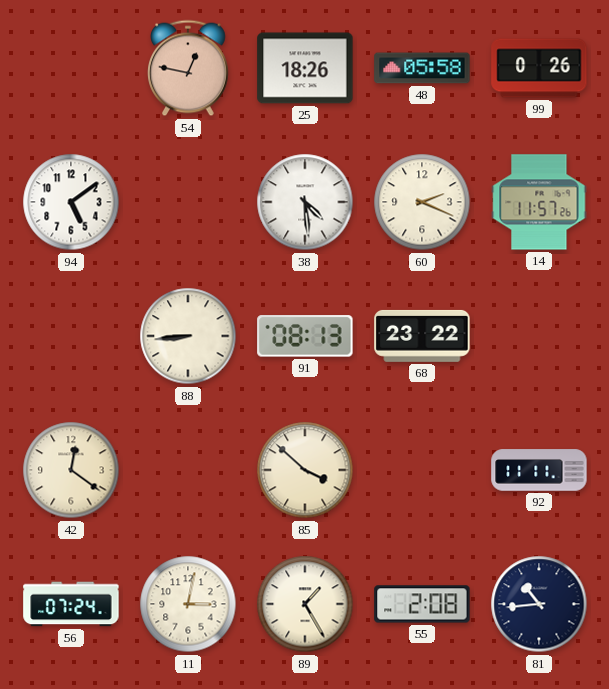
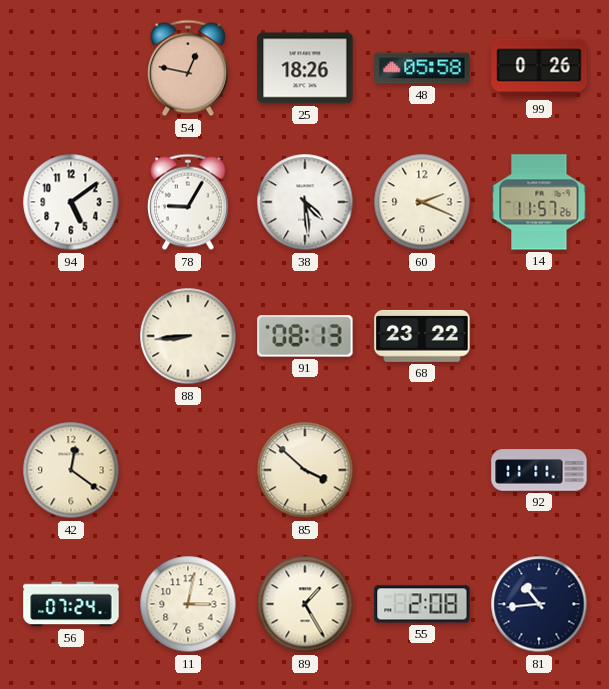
78: none -> 9:05
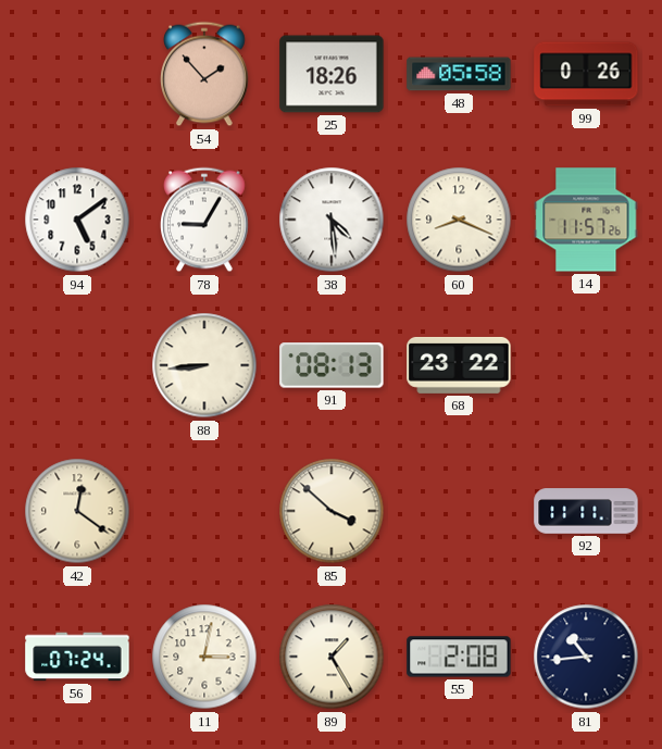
54: 12:47 -> 1:53
60: 2:19 -> 8:19
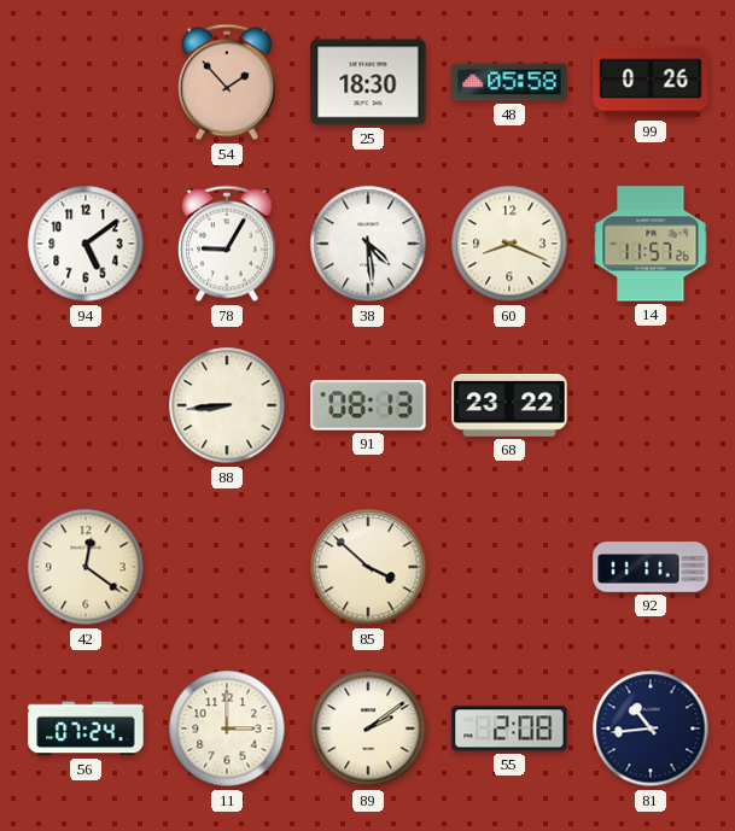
25: 18:26 -> 18:30
11: 3:02 -> 3:00
89: 1:25 -> 2:09
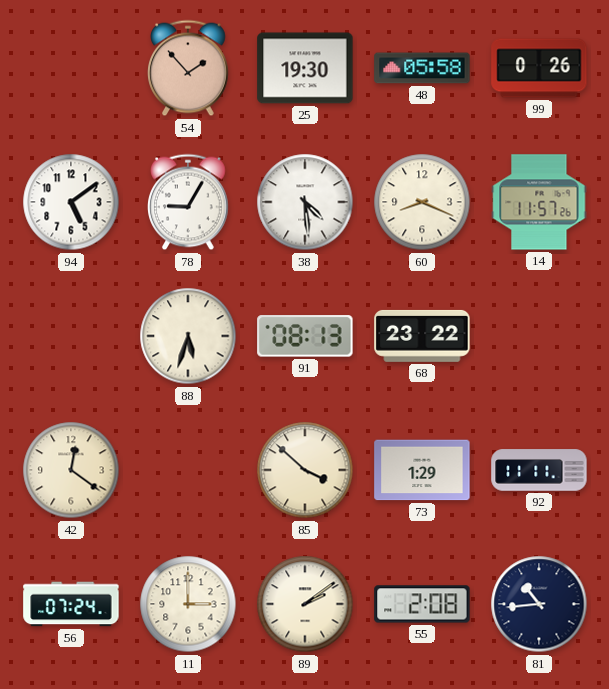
25: 18:30 -> 19:30
88: 8:44 -> 5:33
73: none -> 1:29
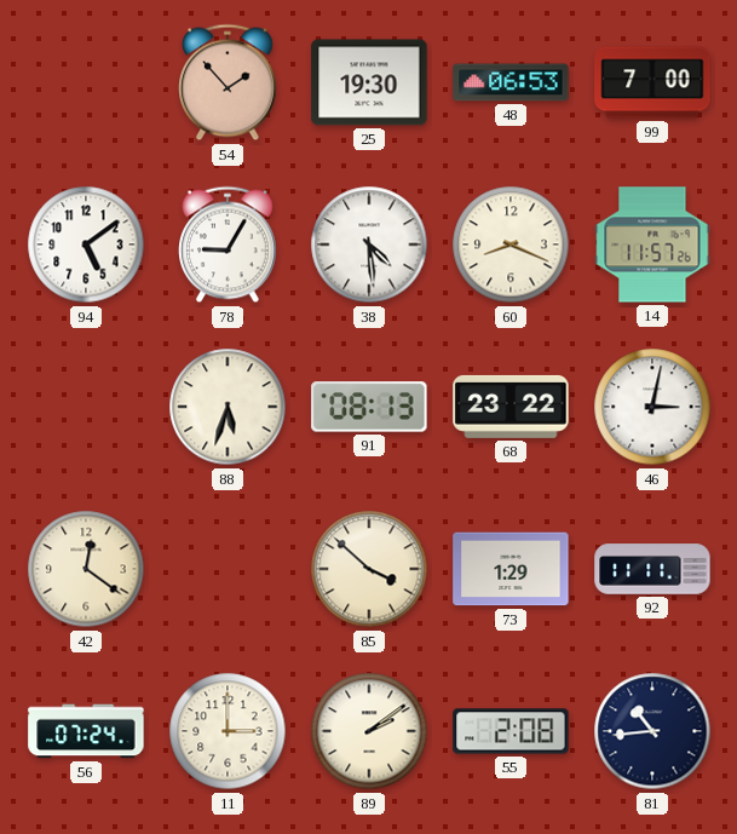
48: 05:58 -> 06:53
99: 0:26 -> 7:00
46: none -> 3:02
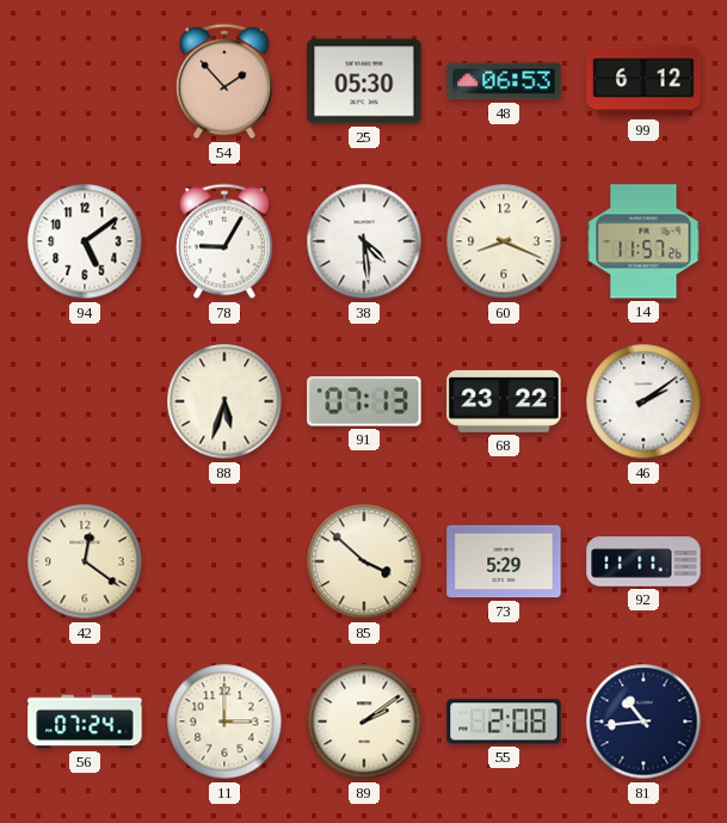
25: 19:30 -> 05:30
99: 7:00 -> 6:12
91: 08:13 -> 07:13
46: 3:02 -> 2:09
73: 1:29 -> 5:29
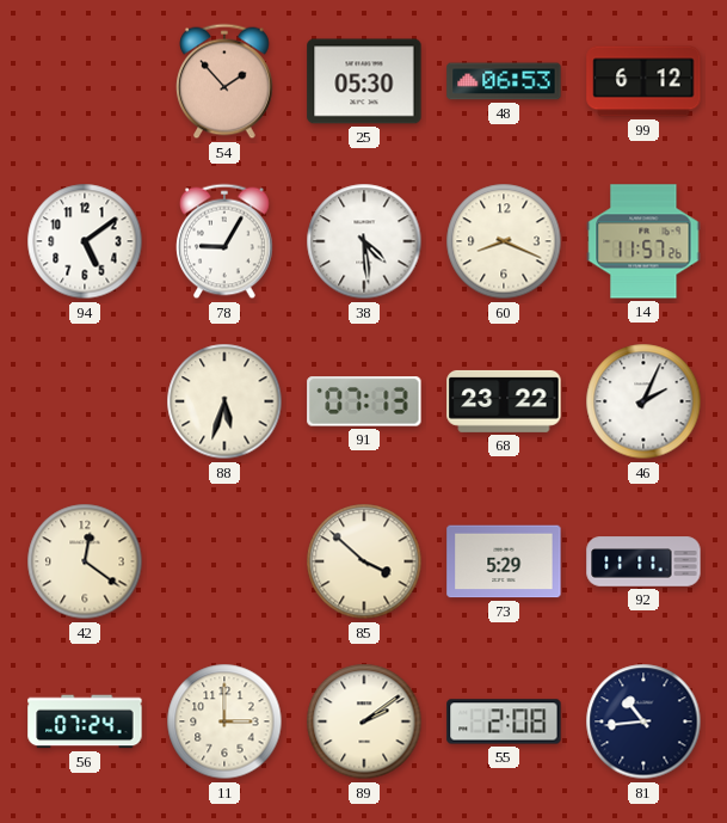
46: 2:09 -> 2:04
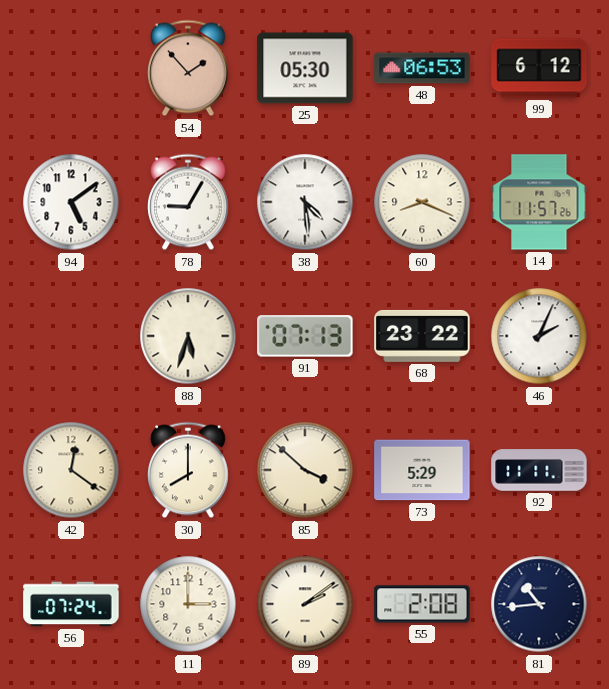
30: none -> 8:00
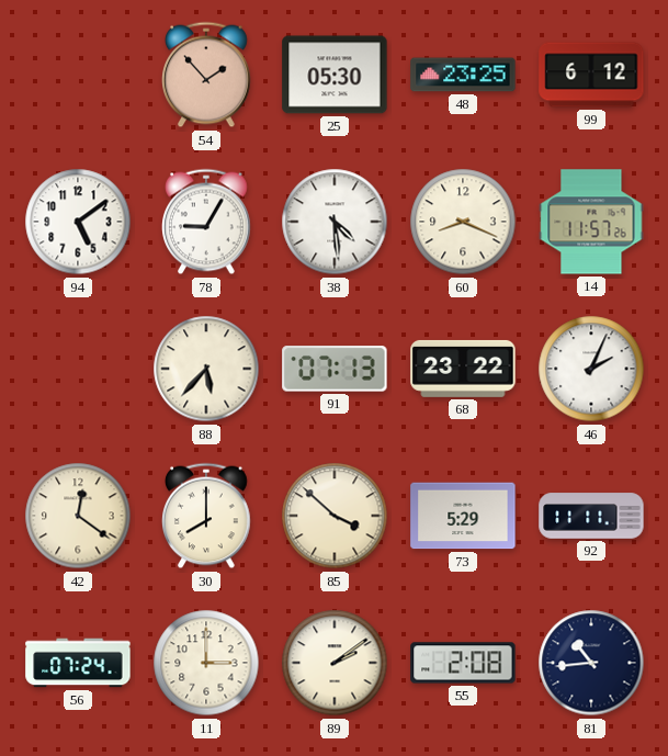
48: 06:53 -> 23:25
88: 5:33 -> 5:37
